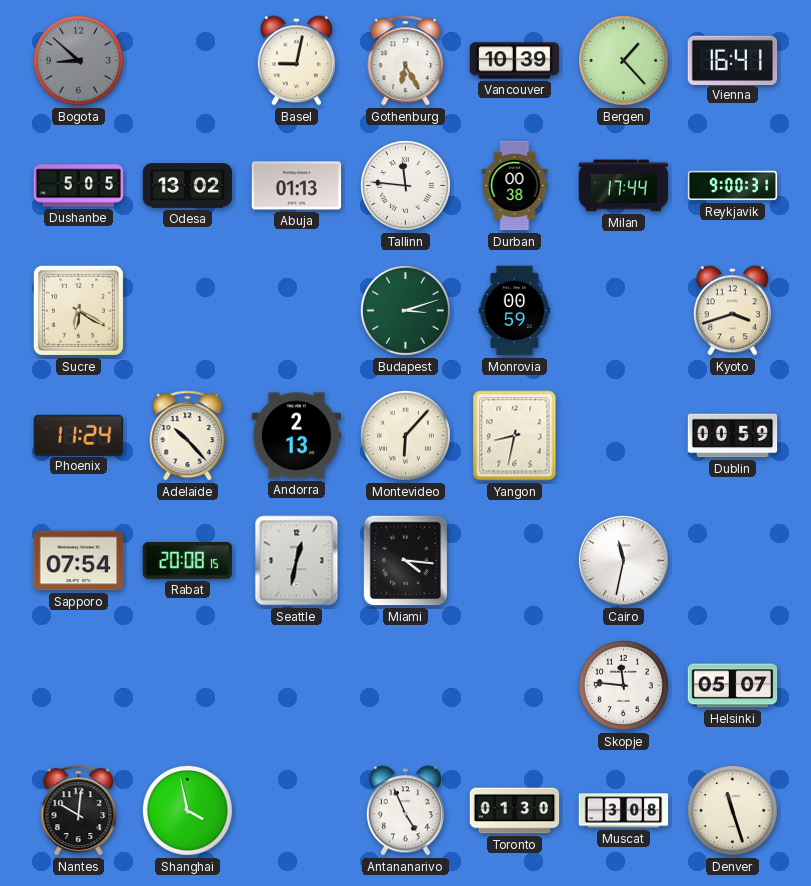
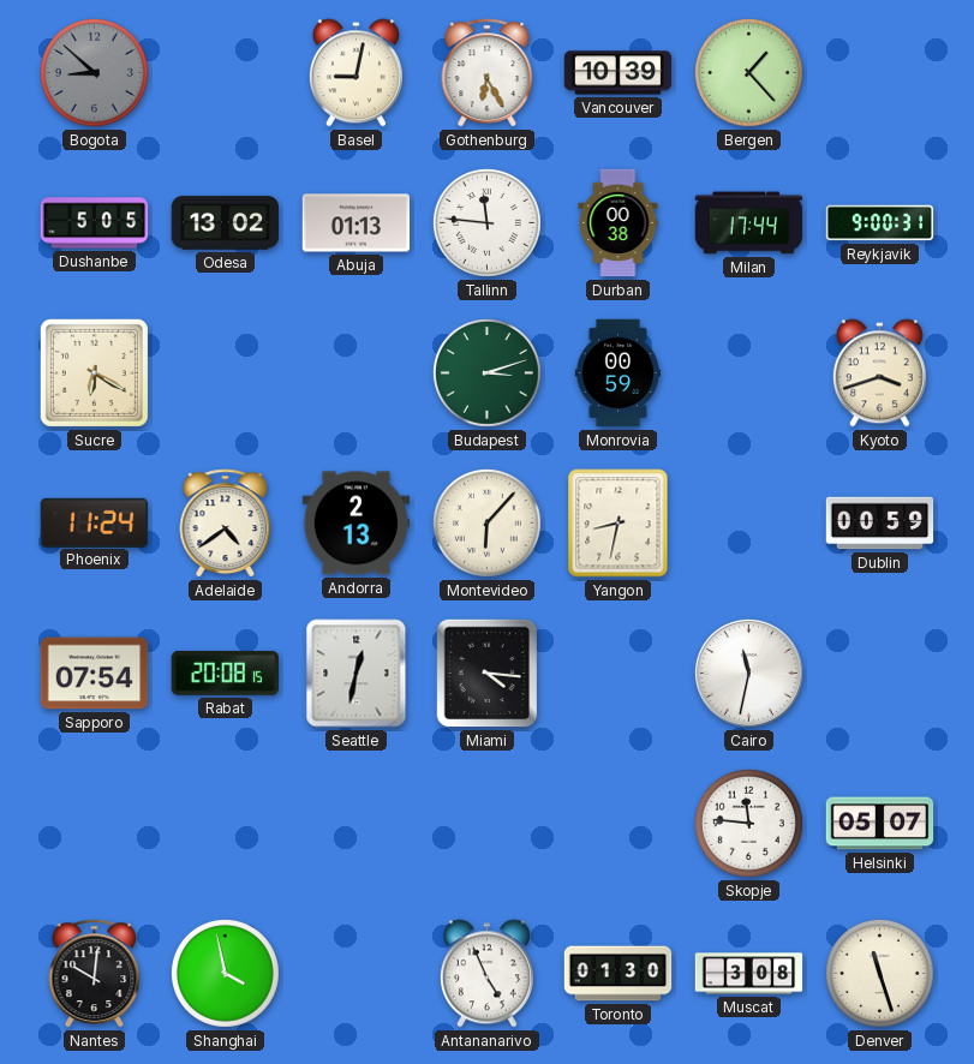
Vienna: 16:41 -> none
Adelaide: 10:23 -> 4:39
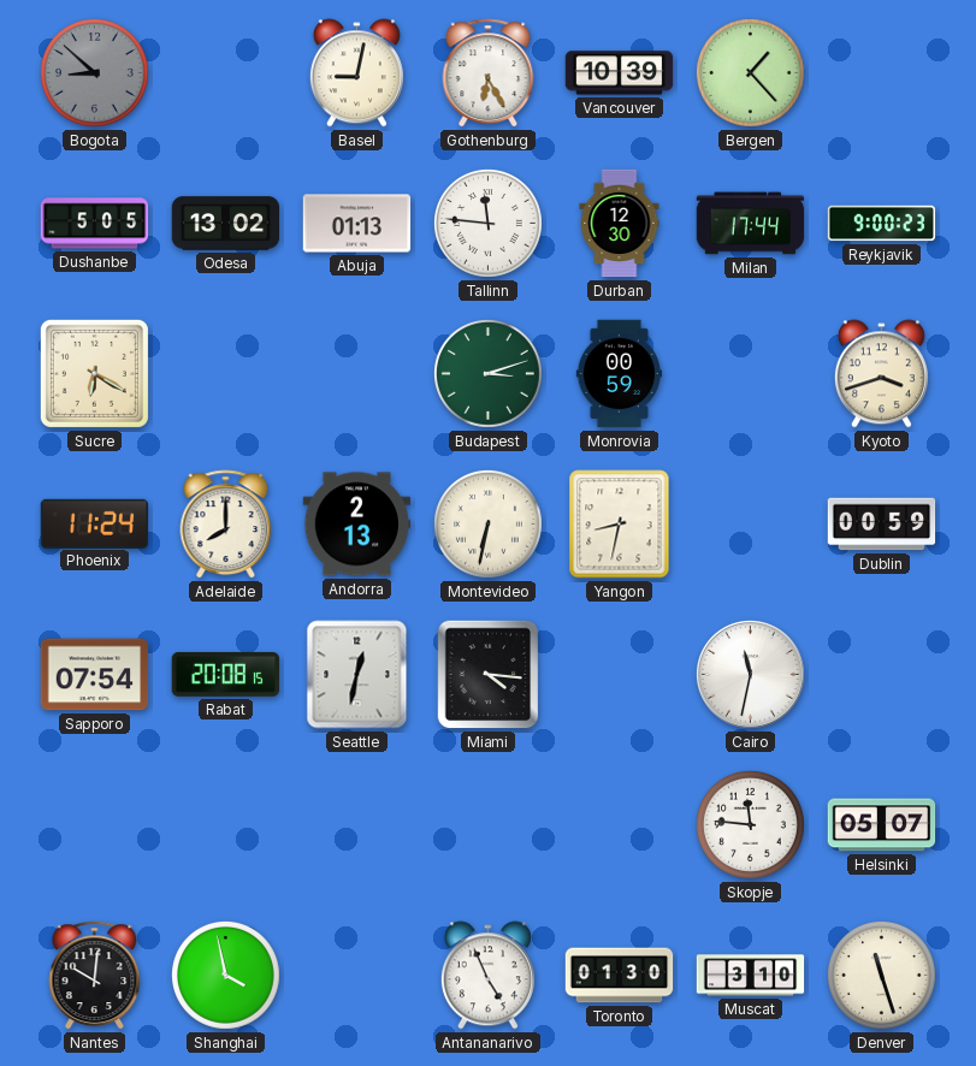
Durban: 00:38 -> 12:30
Reykjavik: 9:00:31 -> 9:00:23
Adelaide: 4:39 -> 8:00
Montevideo: 6:07 -> 6:32
Muscat: 3:08 -> 3:10
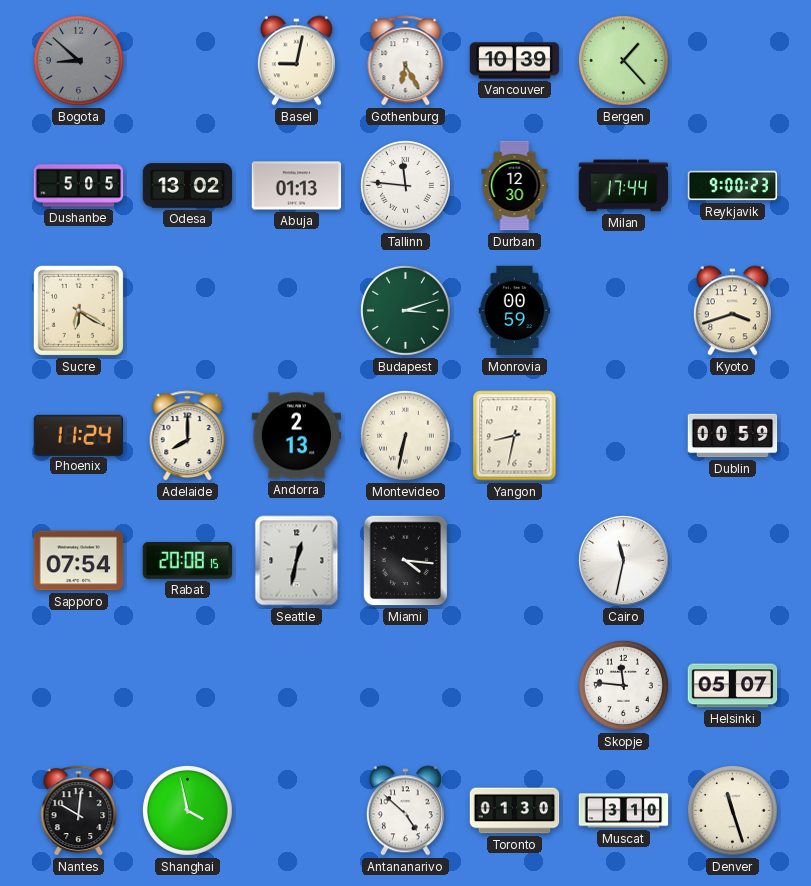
Antananarivo: 4:56 -> 4:52
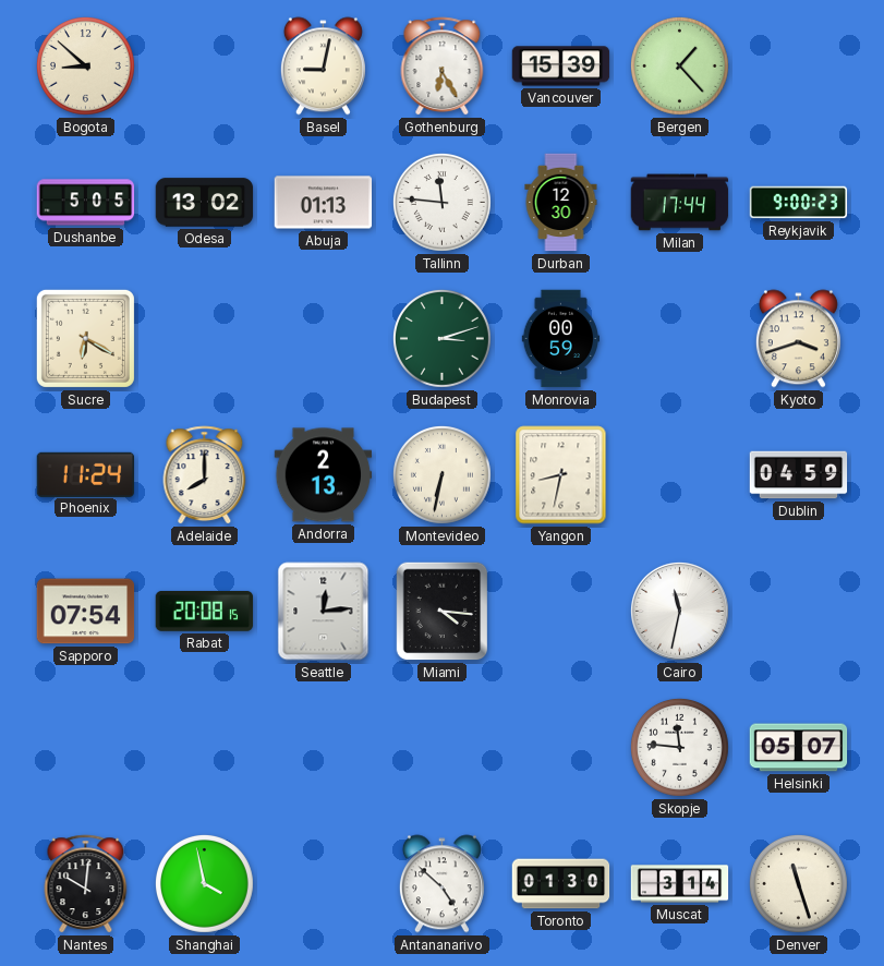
Bogota dial: grey -> cream
Vancouver: 10:39 -> 15:39
Dublin: 00:59 -> 04:59
Seattle: 12:32 -> 12:14
Muscat: 3:10 -> 3:14
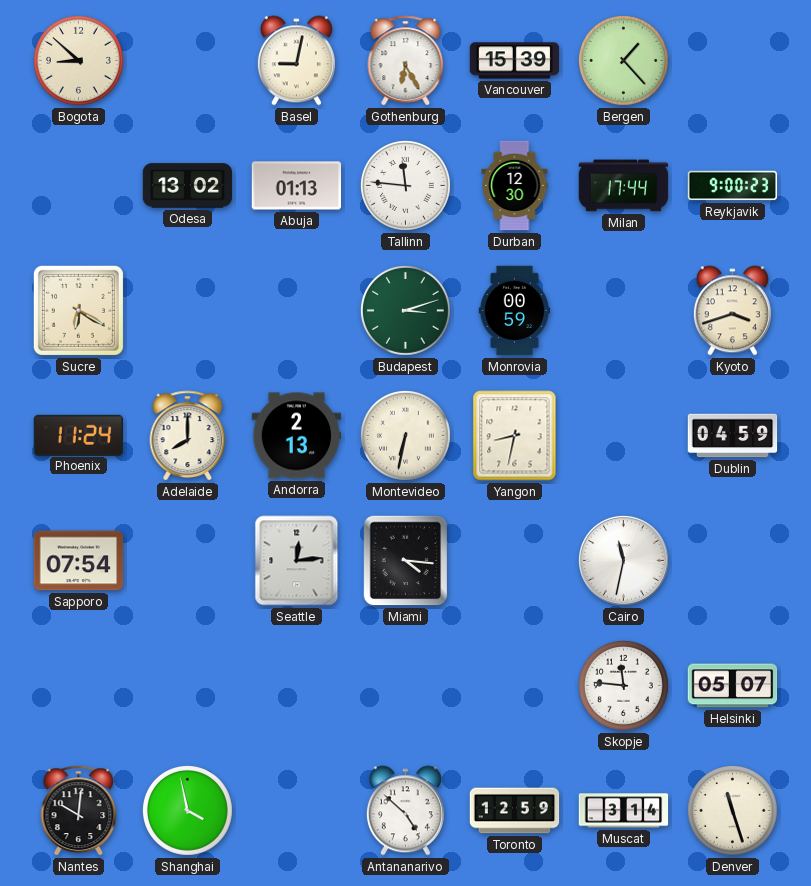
Dushanbe: 5:05 -> none
Rabat: 20:08 -> none
Toronto: 01:30 -> 12:59
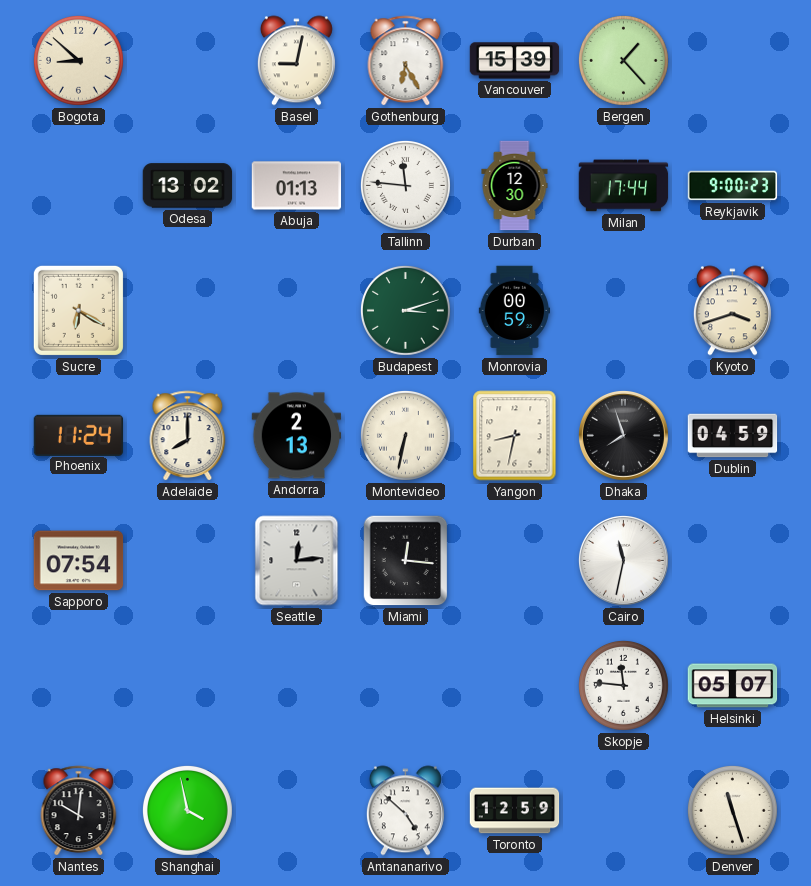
Dhaka: none -> 7:57
Miami: 4:16 -> 12:16
Muscat: 3:14 -> none
